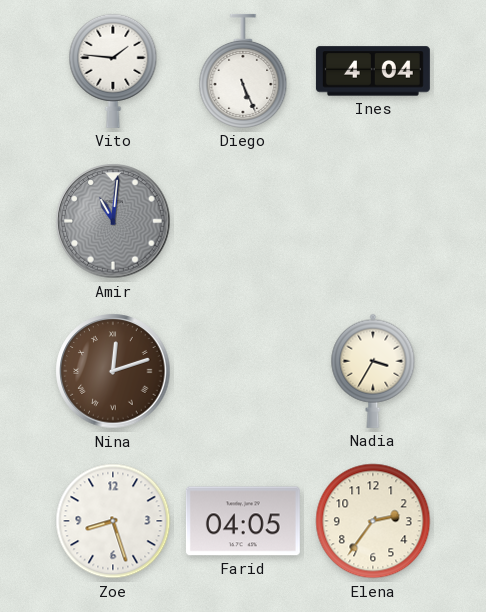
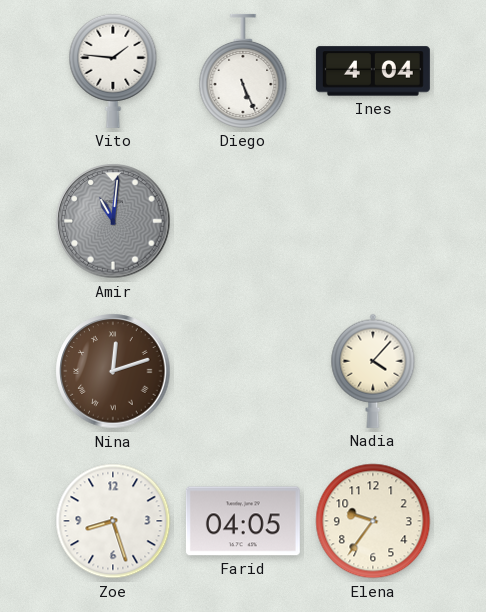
Nadia: 3:35 -> 4:07
Elena: 2:36 -> 9:36
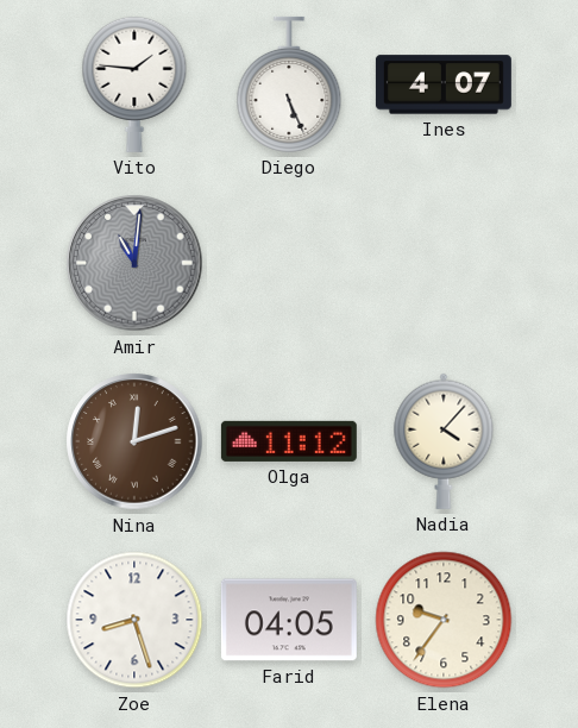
Ines: 4:04 -> 4:07
Olga: none -> 11:12
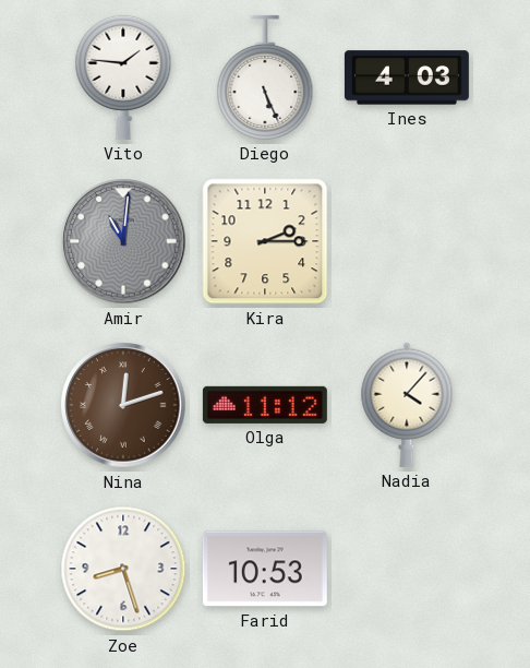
Ines: 4:07 -> 4:03
Kira: none -> 2:15
Farid: 04:05 -> 10:53
Elena: 9:36 -> none
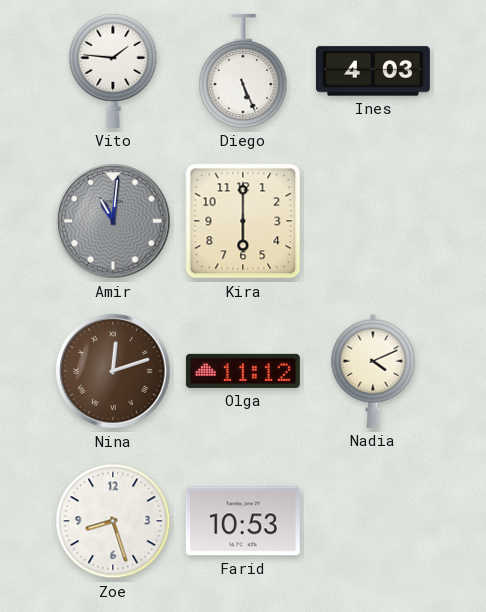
Kira: 2:15 -> 6:00
Nadia: 4:07 -> 4:11
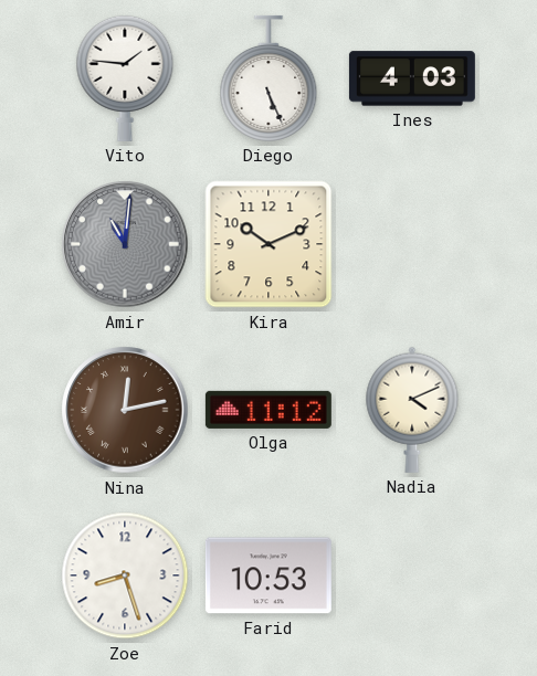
Kira: 6:00 -> 10:11
Nina: 12:12 -> 12:13
